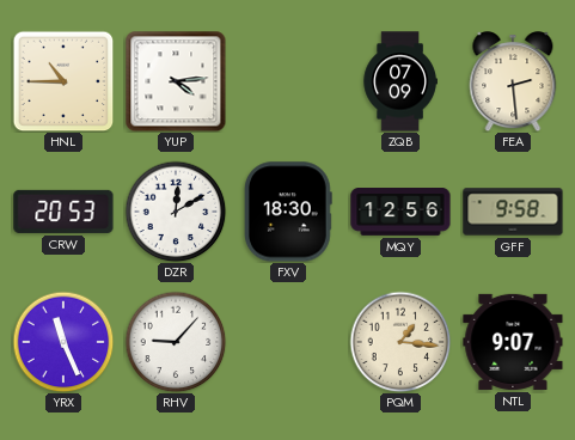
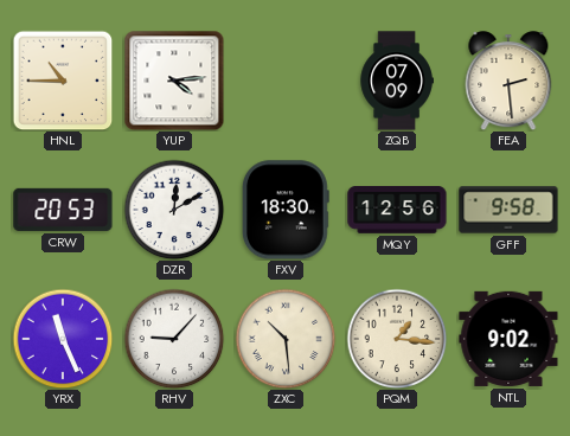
ZXC: none -> 10:29
NTL: 9:07 -> 9:02
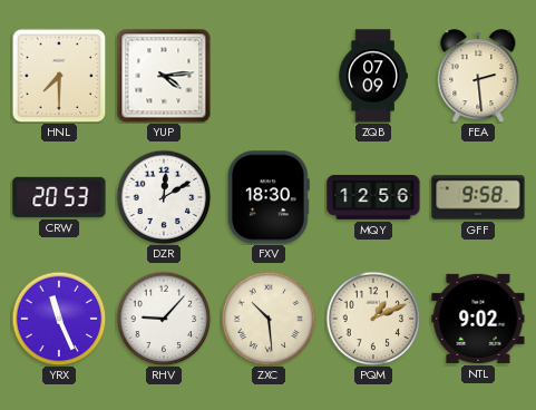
HNL: 10:45 -> 7:30
PQM: 1:16 -> 1:11
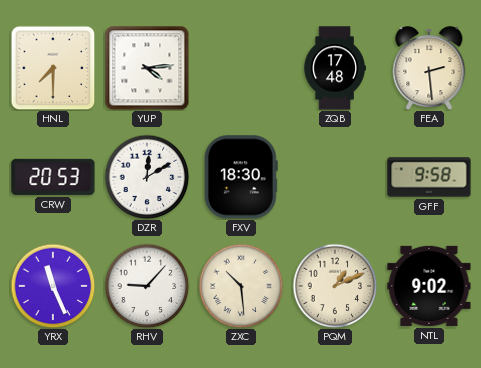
ZQB: 07:09 -> 17:48
MQY: 12:56 -> none
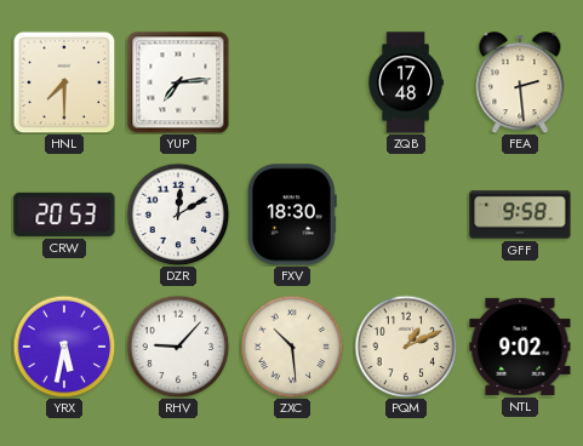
YUP: 4:14 -> 7:14
YRX: 11:26 -> 5:32
